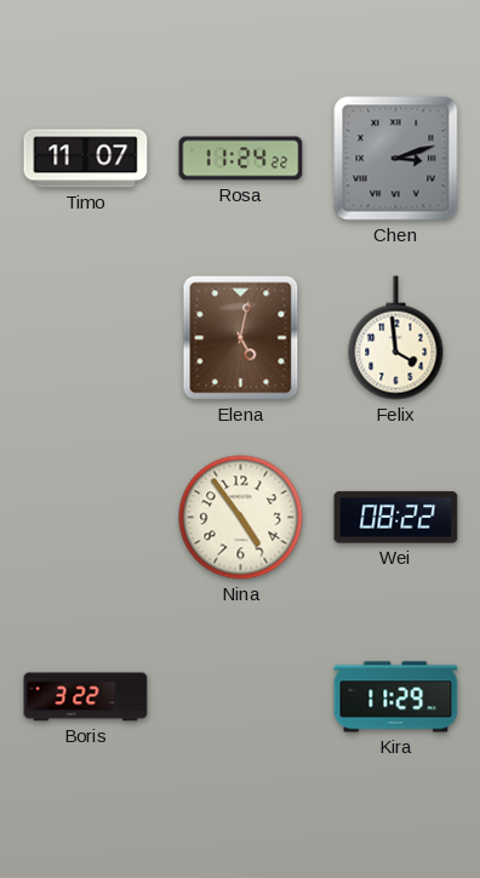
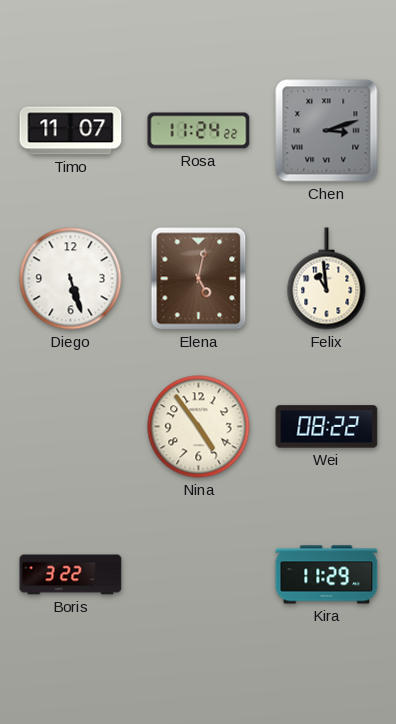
Diego: none -> 5:27
Felix: 3:59 -> 10:59
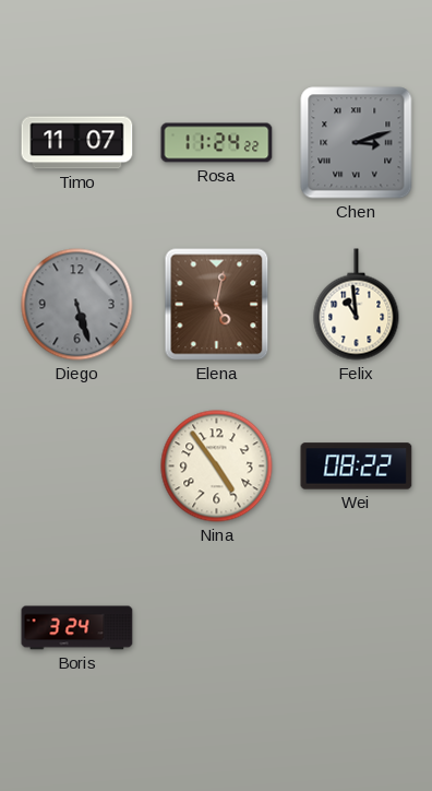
Diego dial: white -> grey
Boris: 3:22 -> 3:24
Kira: 11:29 -> none
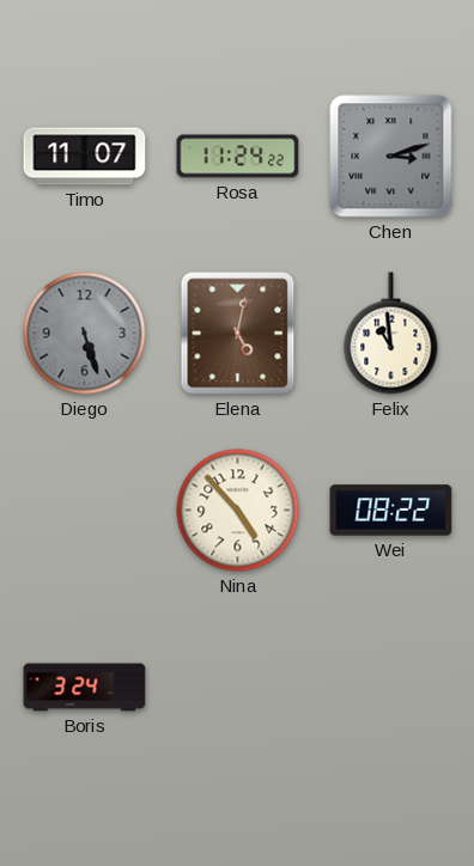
Nina: 4:54 -> 4:53
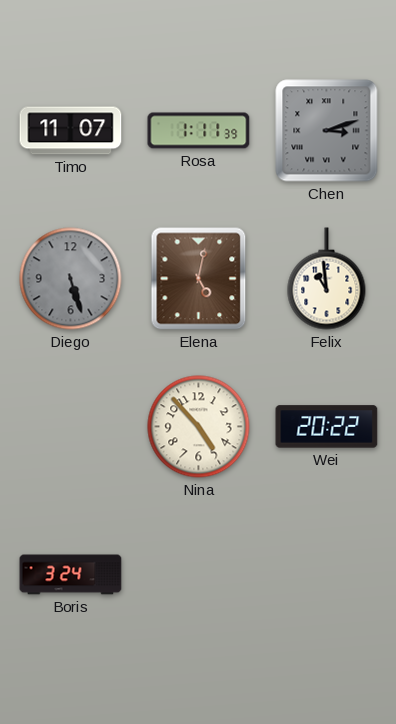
Rosa: 11:24 -> 1:11
Wei: 08:22 -> 20:22
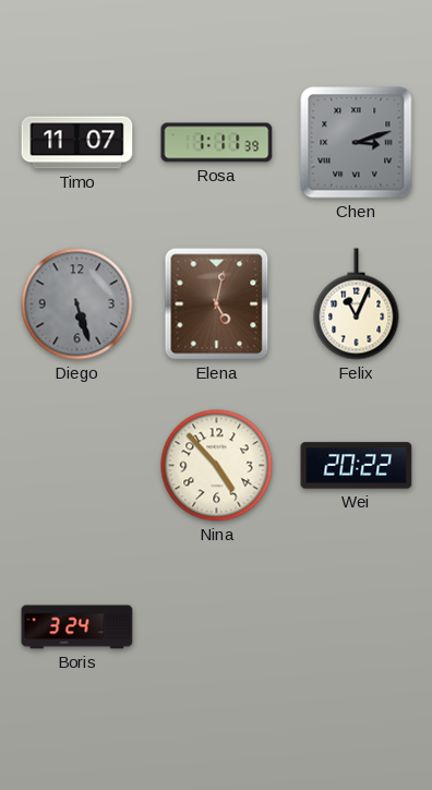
Felix: 10:59 -> 11:04
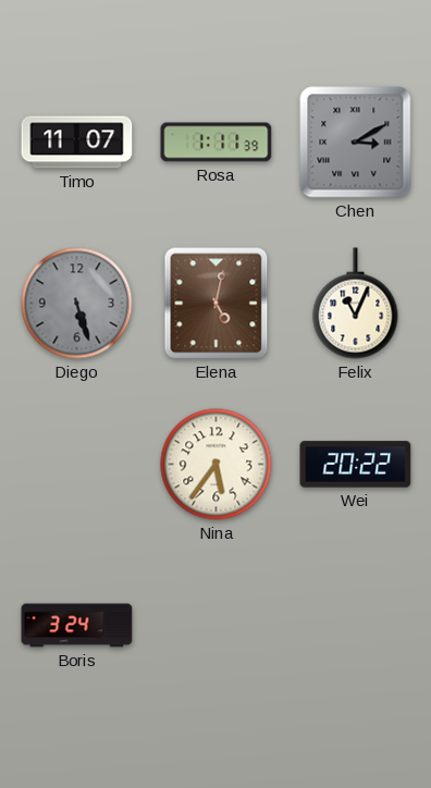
Chen: 3:12 -> 3:10
Nina: 4:53 -> 5:36
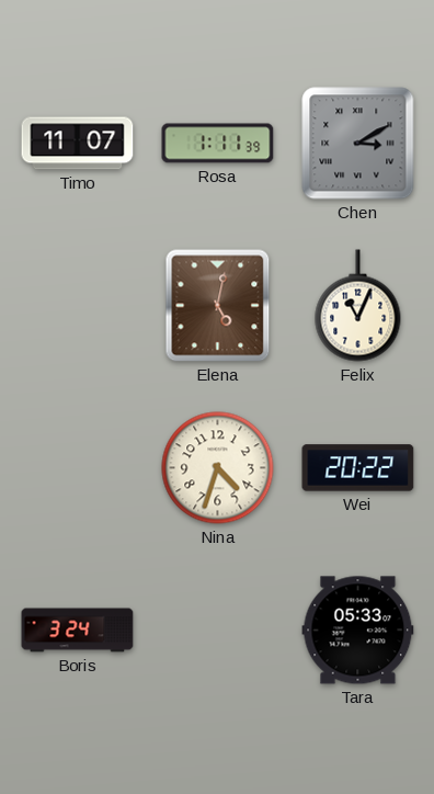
Diego: 5:27 -> none
Nina: 5:36 -> 4:33
Tara: none -> 05:33
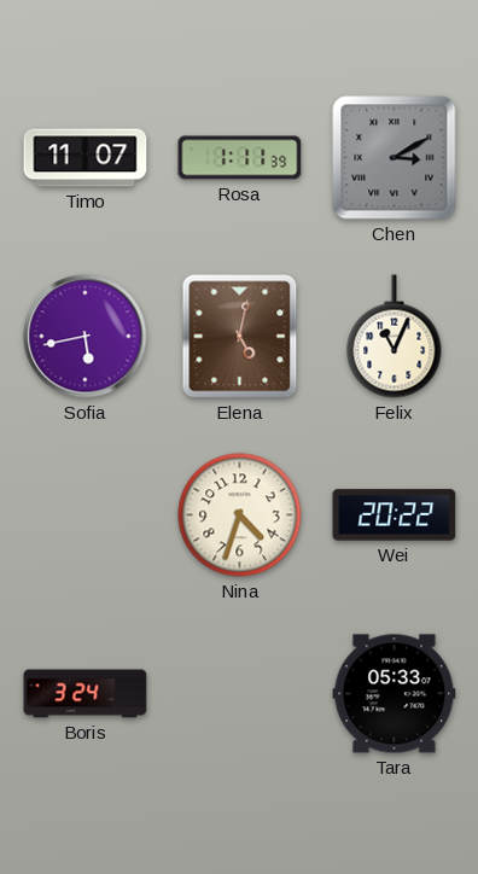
Sofia: none -> 5:43
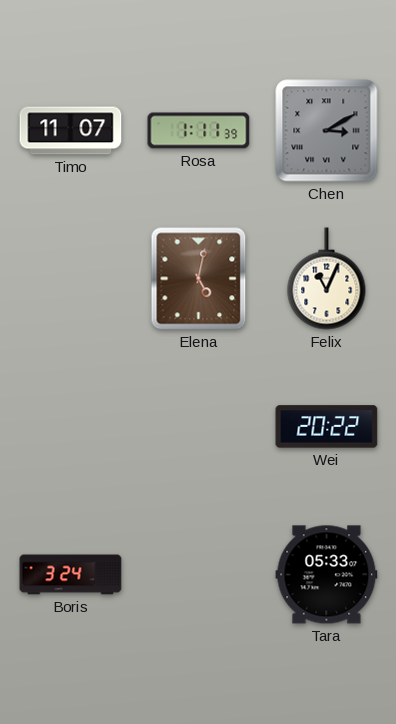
Sofia: 5:43 -> none
Nina: 4:33 -> none
